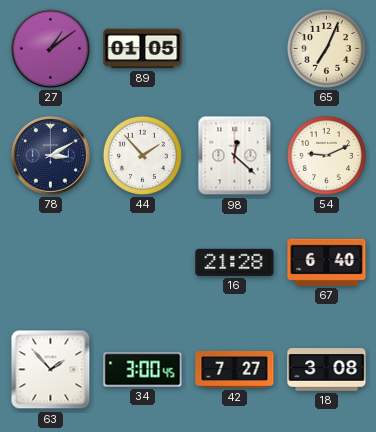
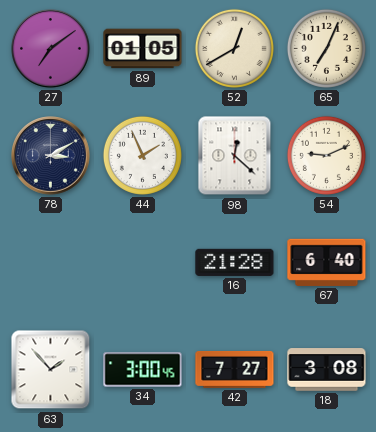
27: 1:09 -> 7:09
52: none -> 12:40
44: 1:53 -> 1:56
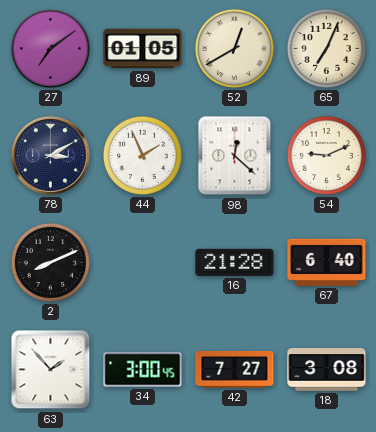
2: none -> 8:11
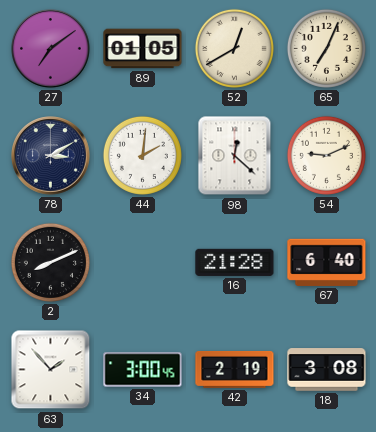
44: 1:56 -> 2:01
42: 7:27 -> 2:19
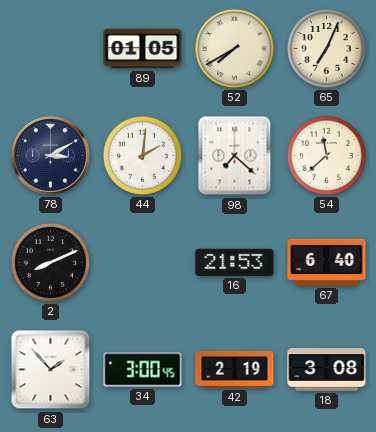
27: 7:09 -> none
52: 12:40 -> 7:40
98: 12:22 -> 7:22
54: 9:11 -> 11:38
16: 21:28 -> 21:53
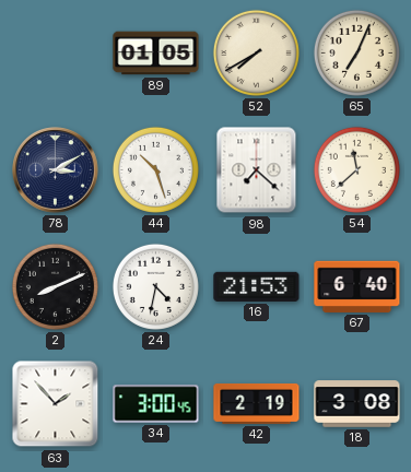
44: 2:01 -> 10:27
24: none -> 4:32
